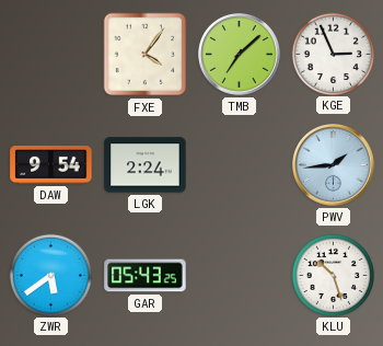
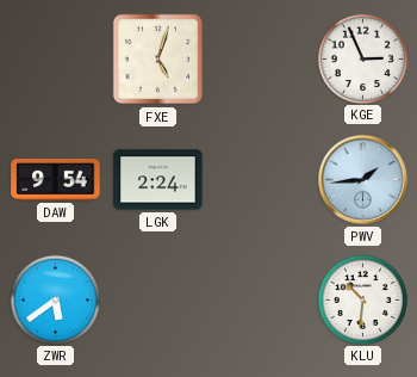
FXE: 4:06 -> 5:03
TMB: 7:08 -> none
GAR: 05:43 -> none
KLU: 10:27 -> 10:31
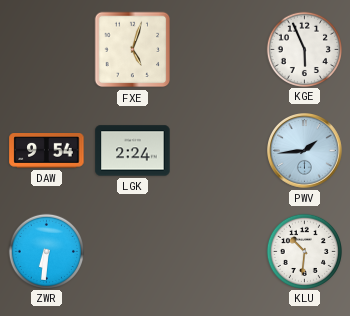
KGE: 2:56 -> 5:56
ZWR: 5:39 -> 6:31
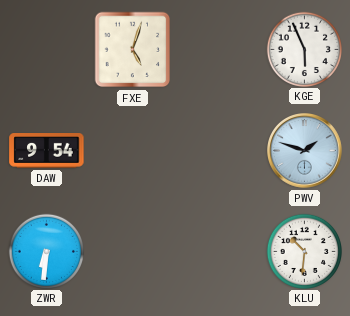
LGK: 2:24 -> none
PWV: 1:44 -> 1:48
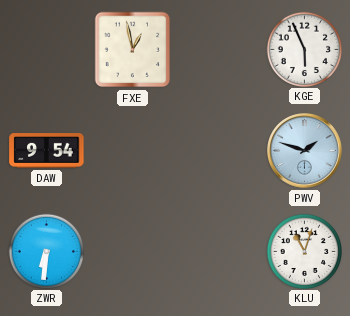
FXE: 5:03 -> 12:58
KLU: 10:31 -> 11:03
